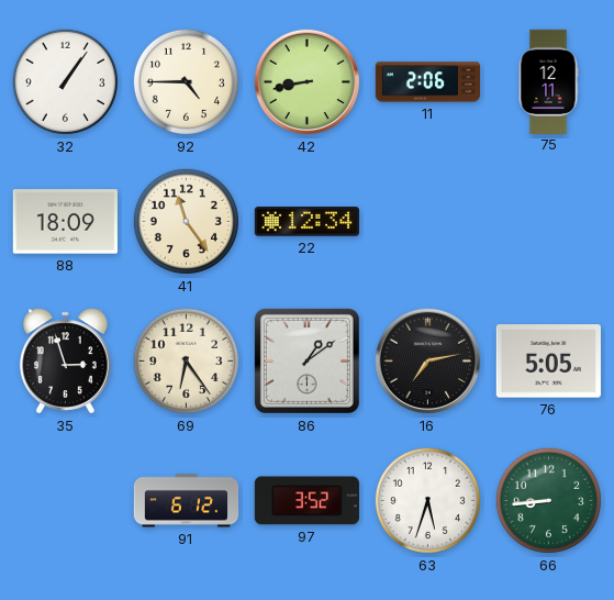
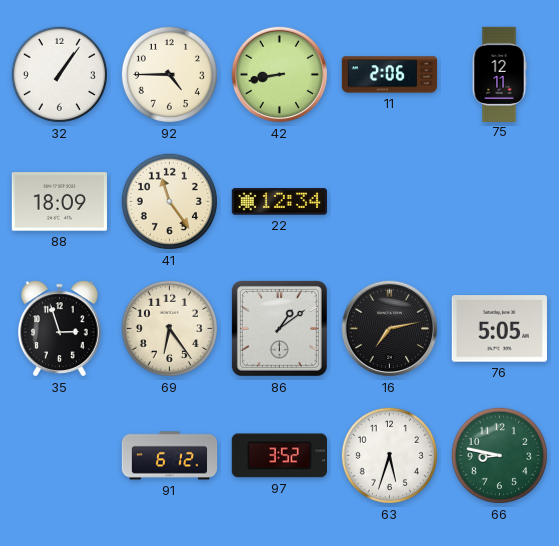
66: 8:44 -> 8:47
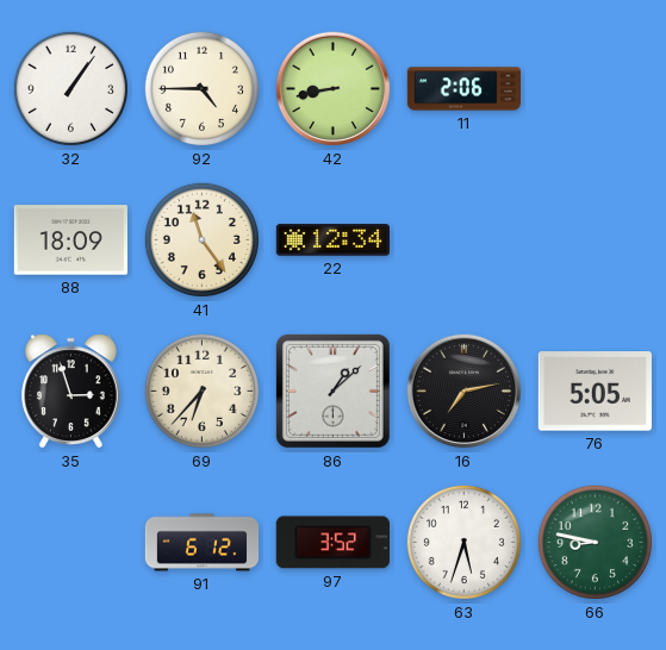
75: 12:11 -> none
69: 6:24 -> 6:37
86: 1:09 -> 1:08
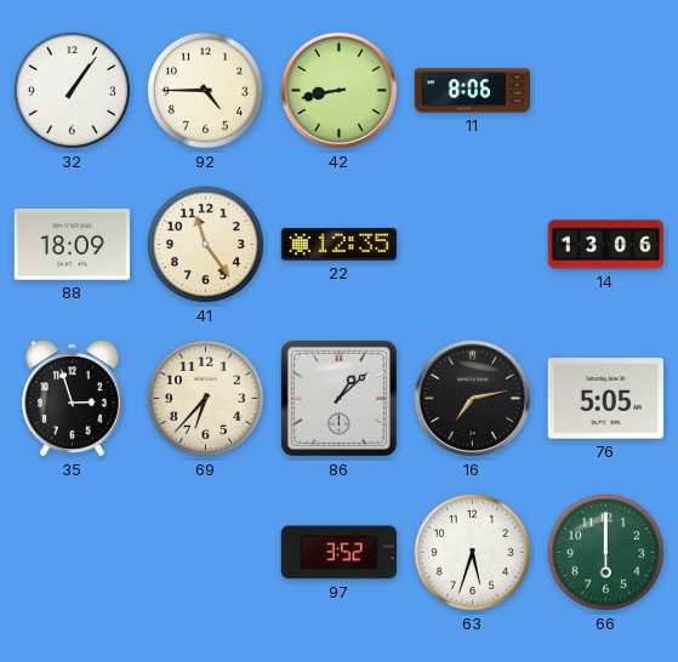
11: 2:06 -> 8:06
22: 12:34 -> 12:35
14: none -> 13:06
91: 6:12 -> none
66: 8:47 -> 6:00
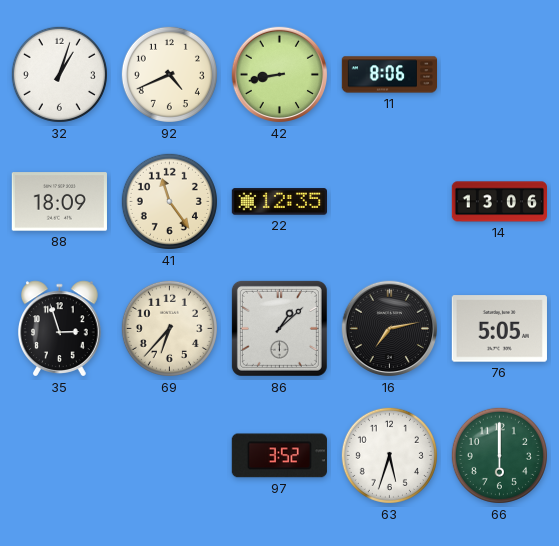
32: 1:06 -> 1:03
92: 4:45 -> 4:41
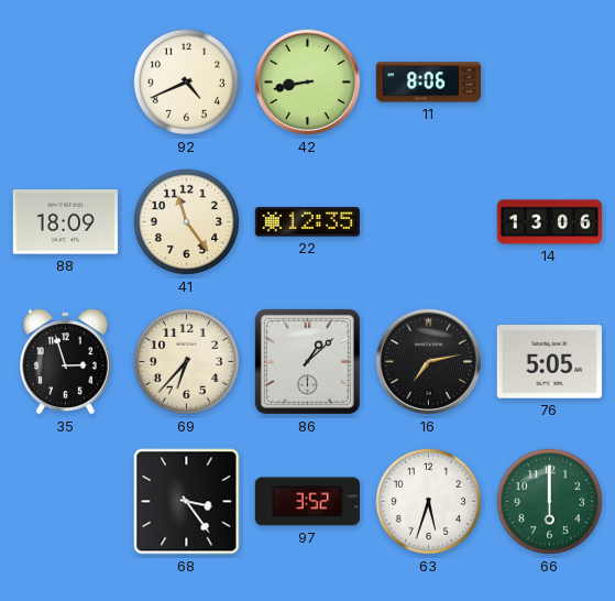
32: 1:03 -> none
68: none -> 3:24
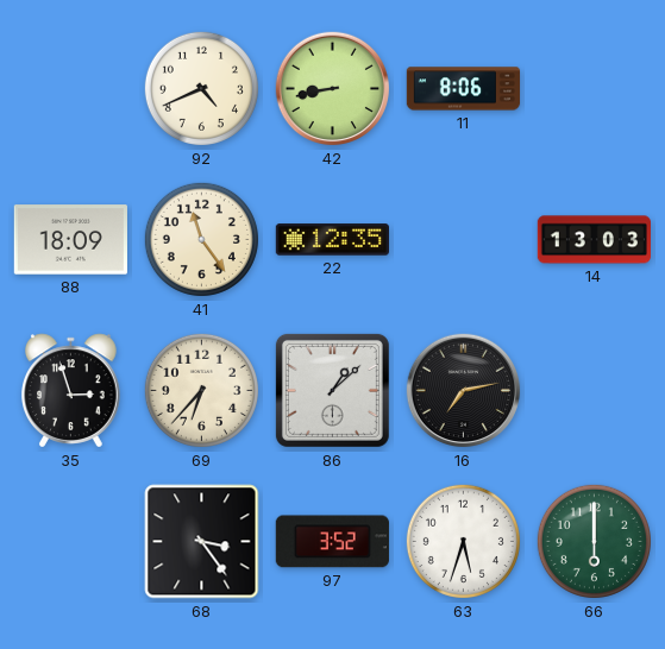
14: 13:06 -> 13:03
76: 5:05 -> none
